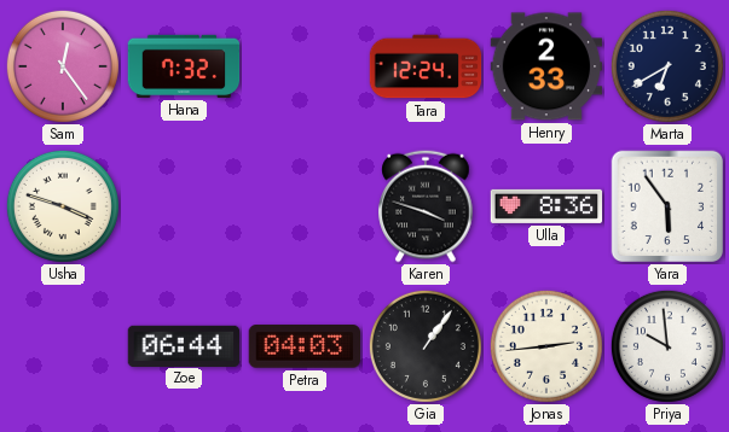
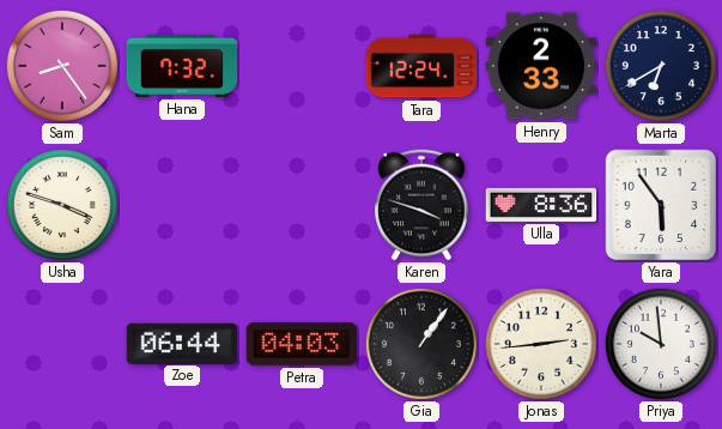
Sam: 12:24 -> 8:24
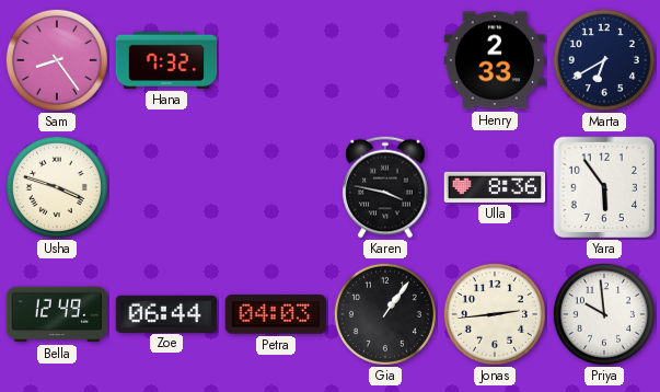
Tara: 12:24 -> none
Karen: 3:48 -> 3:47
Bella: none -> 12:49
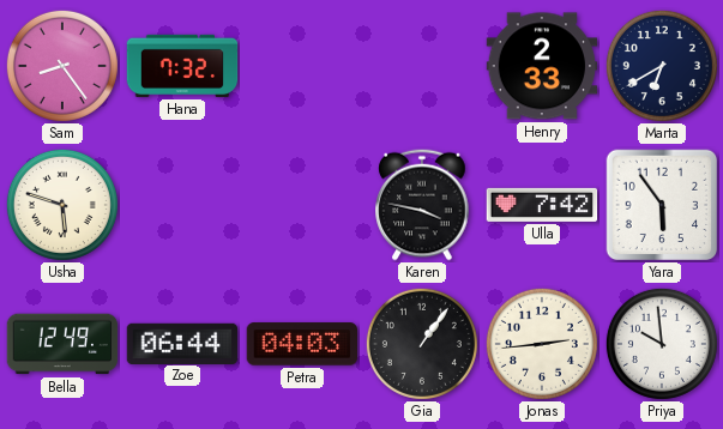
Usha: 3:48 -> 5:48
Ulla: 8:36 -> 7:42
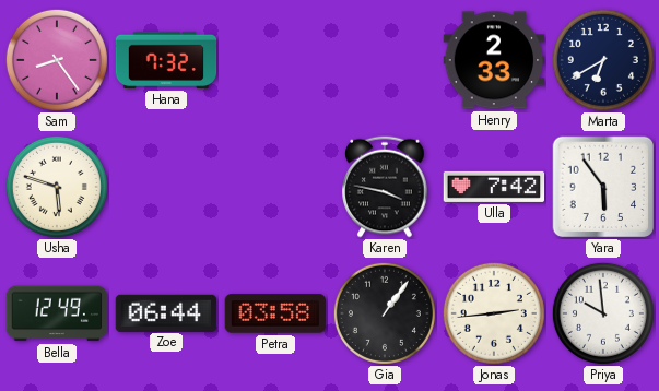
Petra: 04:03 -> 03:58
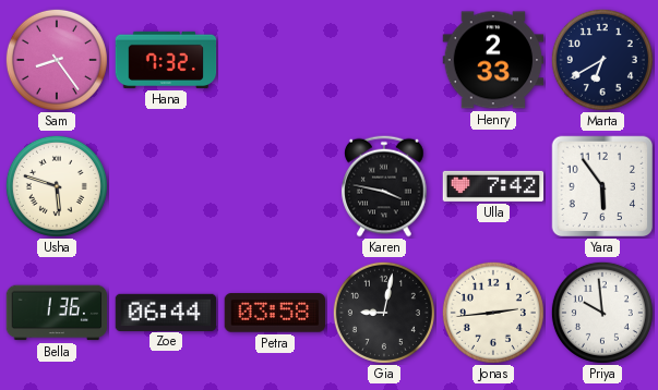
Bella: 12:49 -> 1:36
Gia: 1:06 -> 9:02
